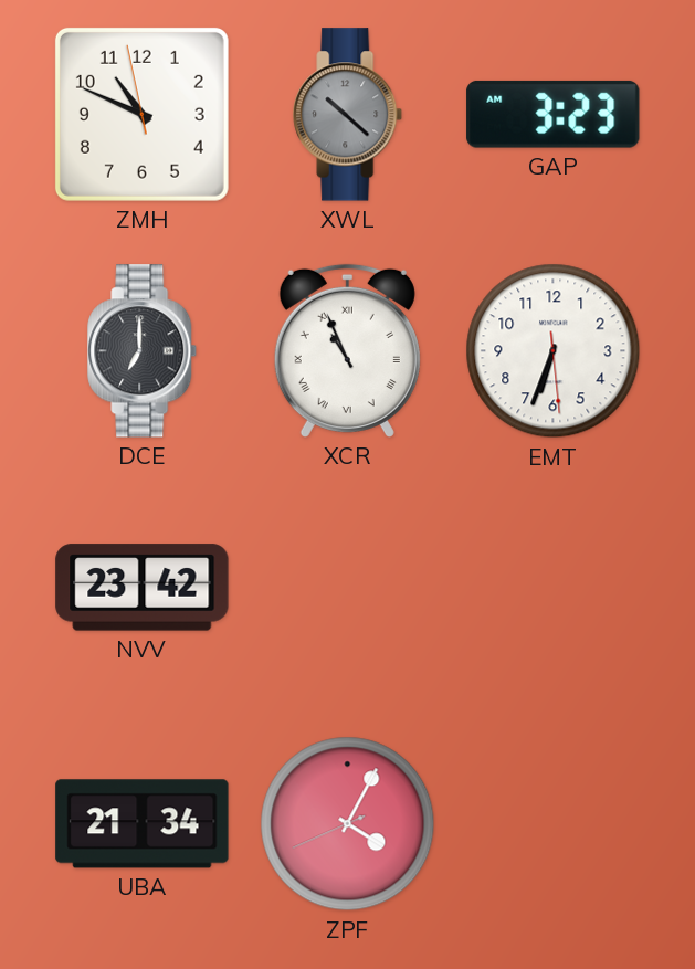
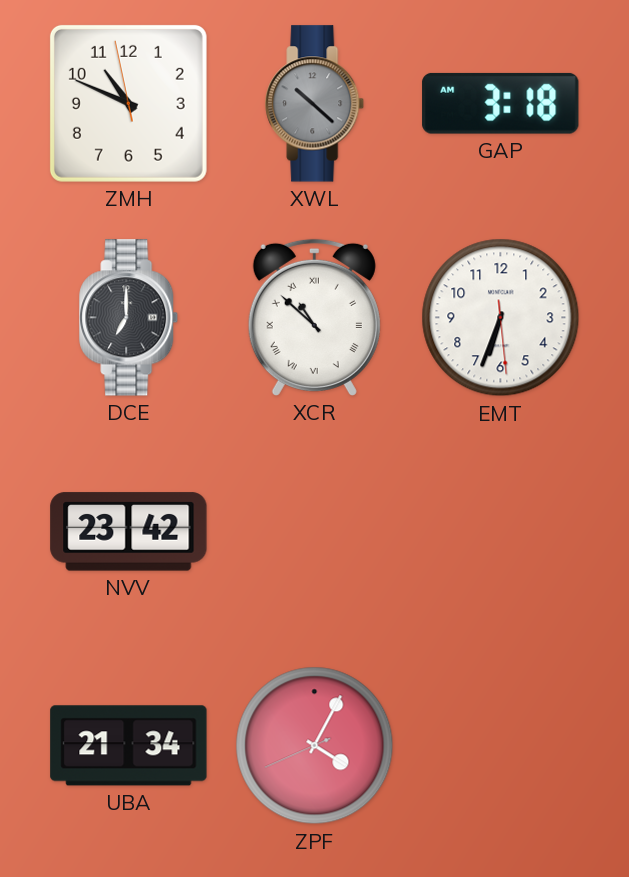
GAP: 3:23 -> 3:18
XCR: 10:56 -> 10:52
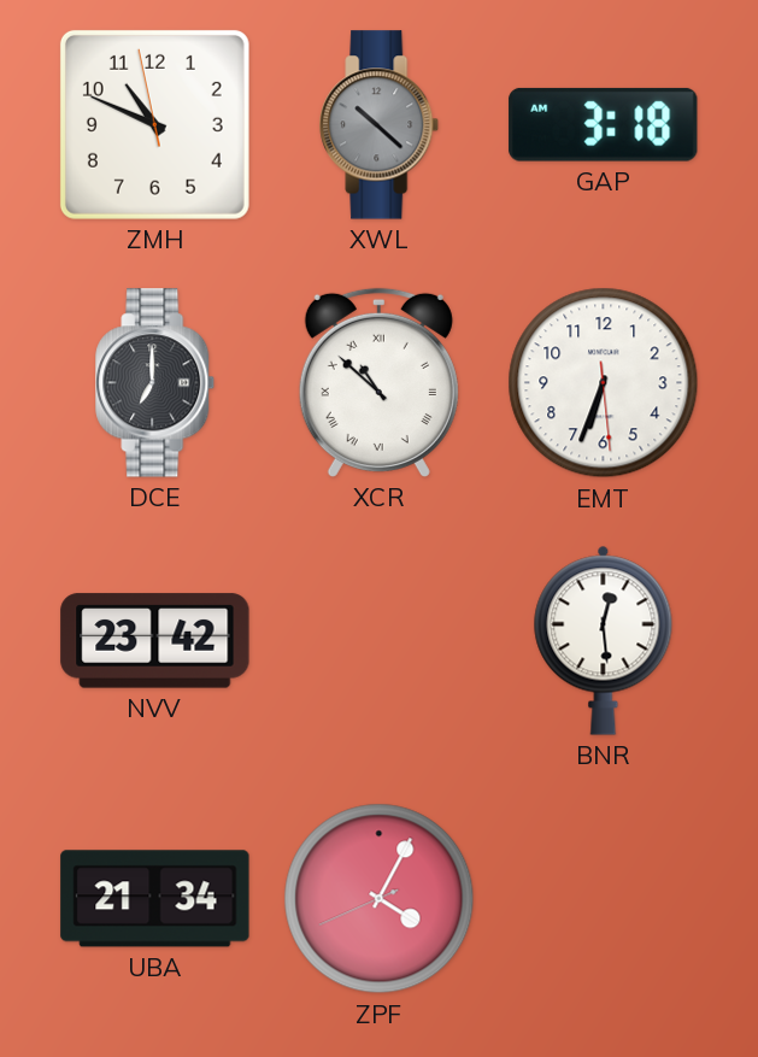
BNR: none -> 12:29
